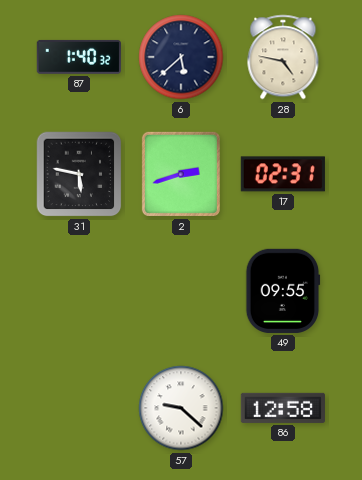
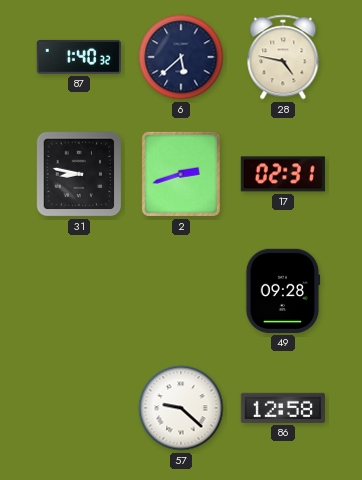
31: 5:47 -> 8:47
49: 09:55 -> 09:28
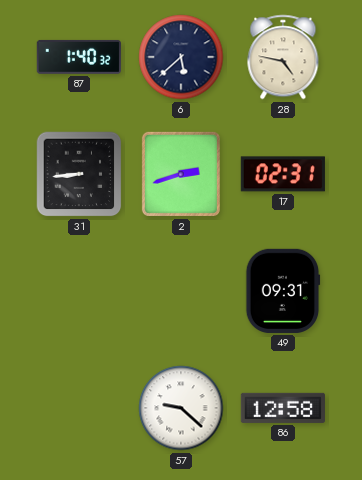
31: 8:47 -> 8:44
49: 09:28 -> 09:31
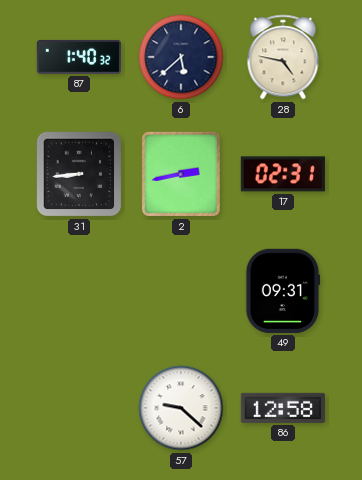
2: 2:42 -> 2:43
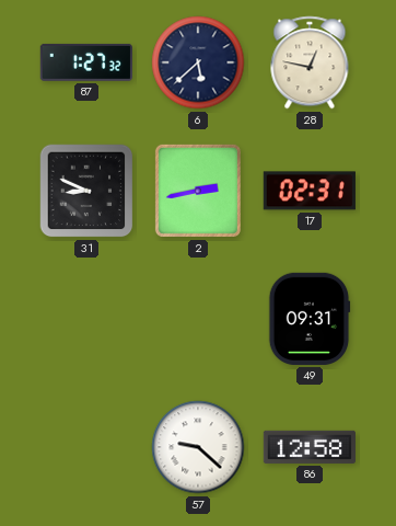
87: 1:40 -> 1:27
28: 4:47 -> 12:47
31: 8:44 -> 8:49
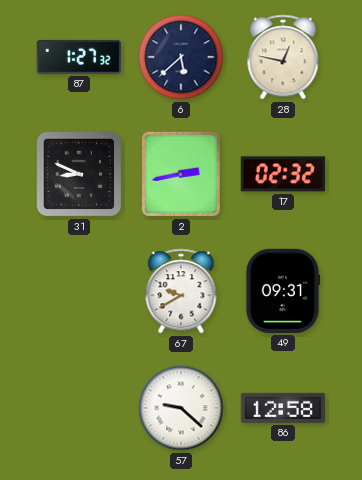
17: 02:31 -> 02:32
67: none -> 9:40
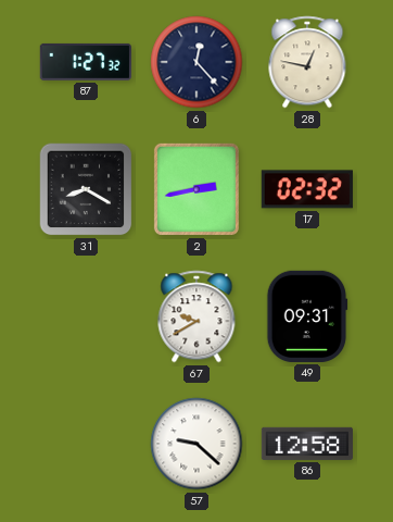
6: 5:38 -> 12:23
31: 8:49 -> 8:20
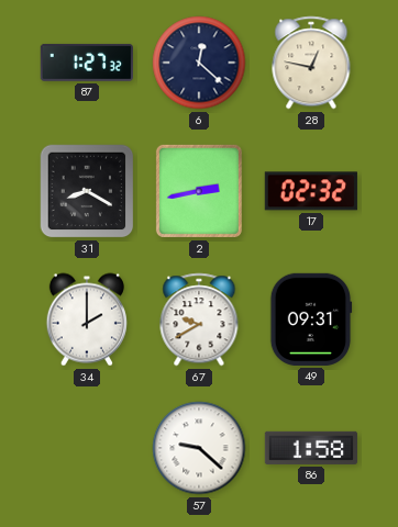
6: 12:23 -> 12:22
34: none -> 2:00
86: 12:58 -> 1:58
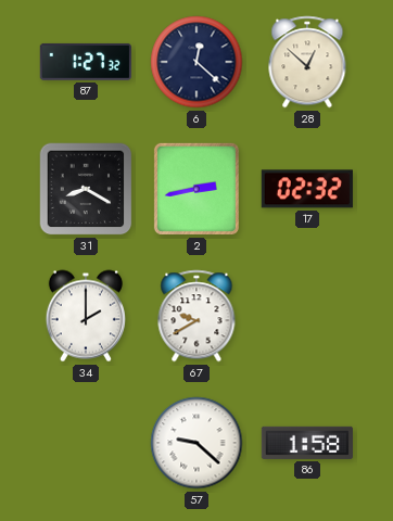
28: 12:47 -> 12:52
49: 09:31 -> none
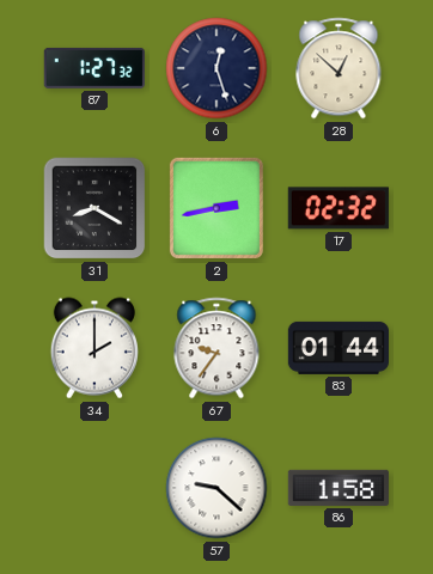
6: 12:22 -> 12:27
67: 9:40 -> 9:36
83: none -> 01:44
